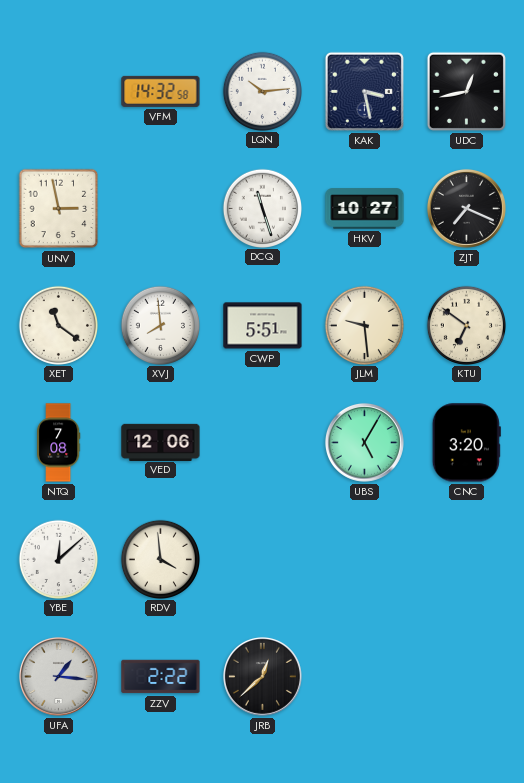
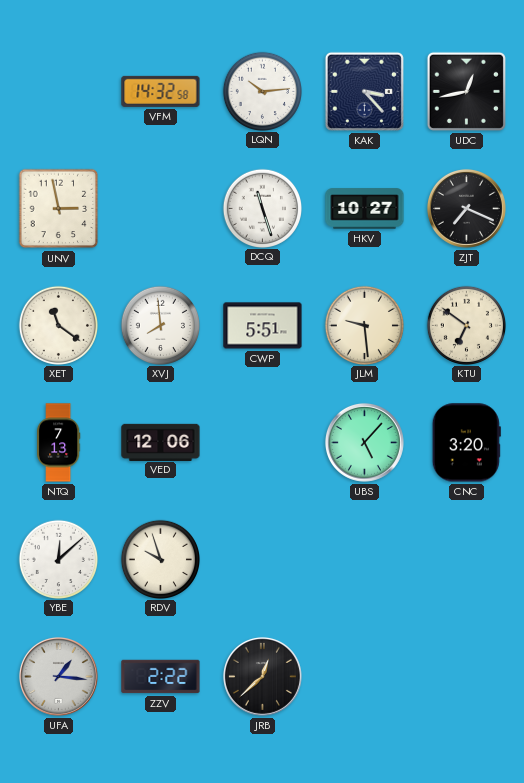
KAK: 3:28 -> 3:23
NTQ: 7:08 -> 7:13
UBS: 5:05 -> 5:07
RDV: 3:59 -> 9:57
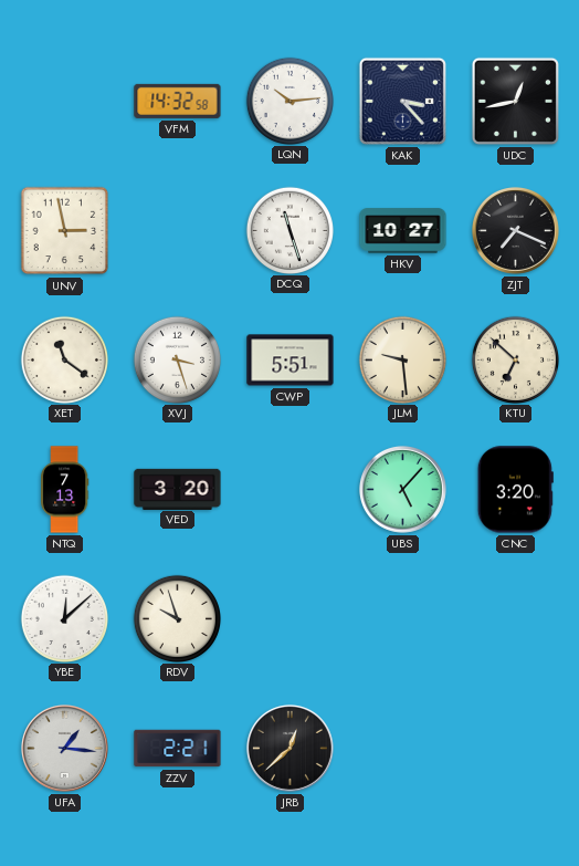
XVJ: 7:59 -> 3:27
KTU: 6:51 -> 6:52
VED: 12:06 -> 3:20
ZZV: 2:22 -> 2:21
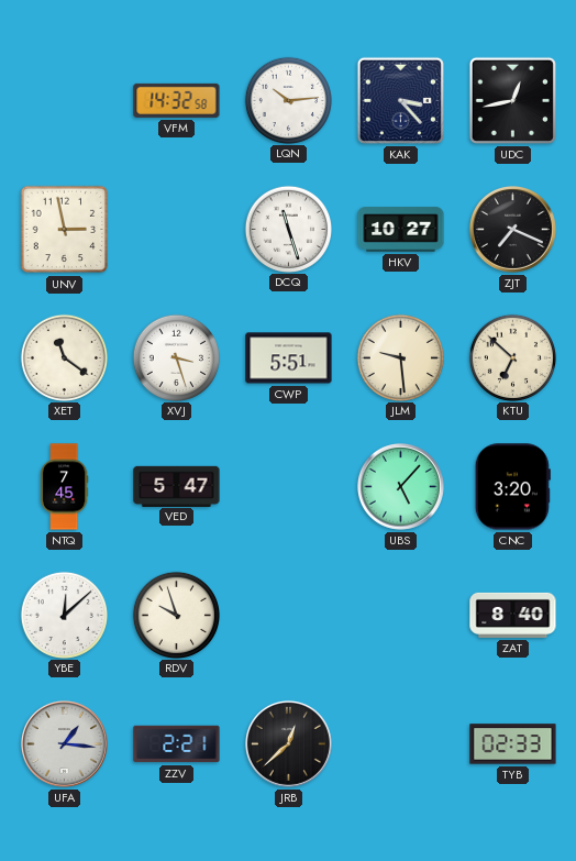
NTQ: 7:13 -> 7:45
VED: 3:20 -> 5:47
ZAT: none -> 8:40
TYB: none -> 02:33
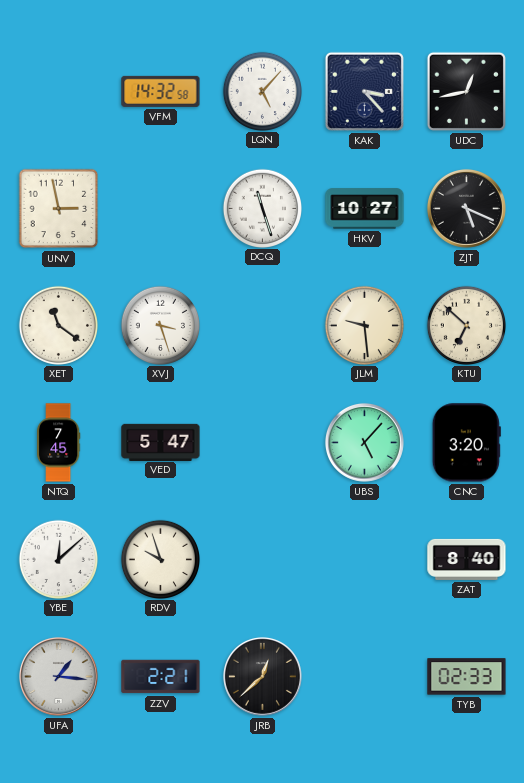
LQN: 10:14 -> 5:07
ZJT: 7:19 -> 5:19
CWP: 5:51 -> none
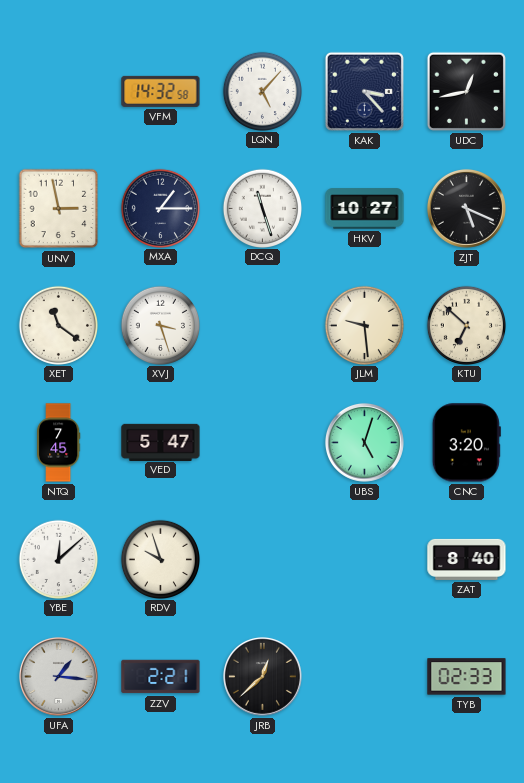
MXA: none -> 1:15
UBS: 5:07 -> 5:03
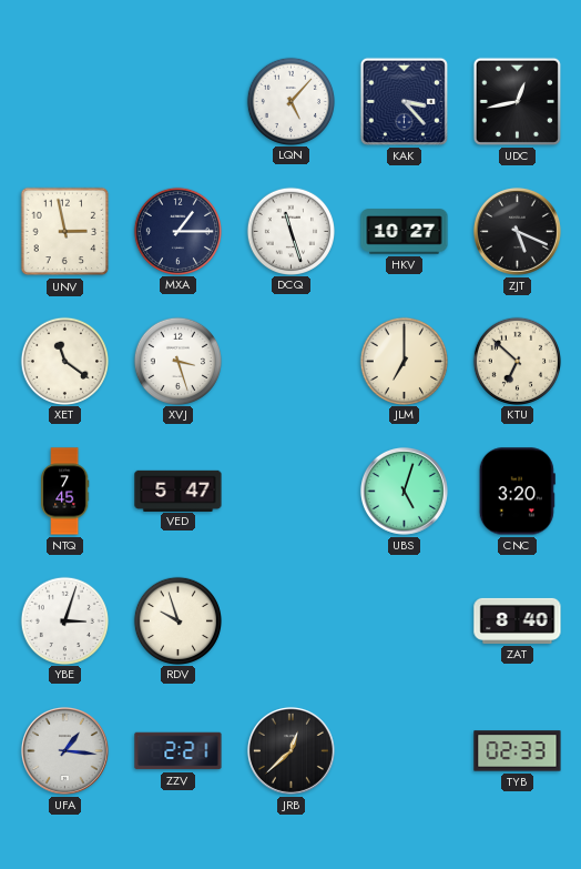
VFM: 14:32 -> none
JLM: 9:29 -> 7:00
YBE: 12:08 -> 3:03
